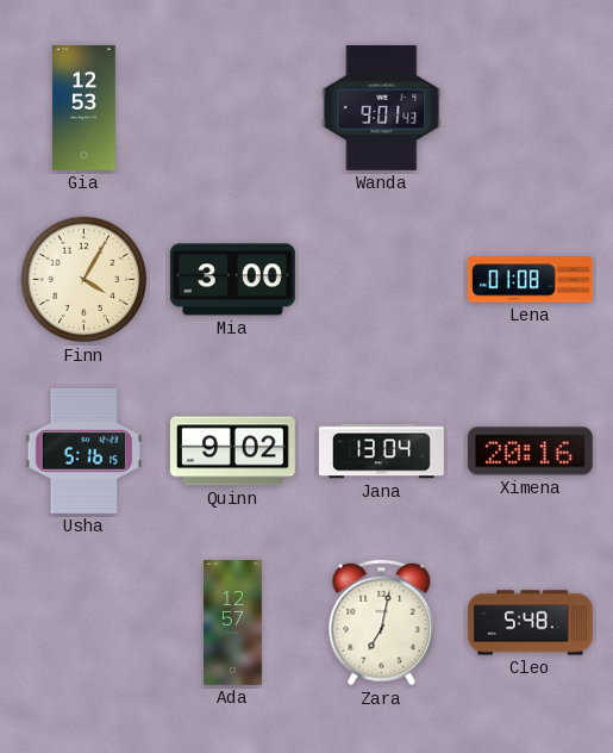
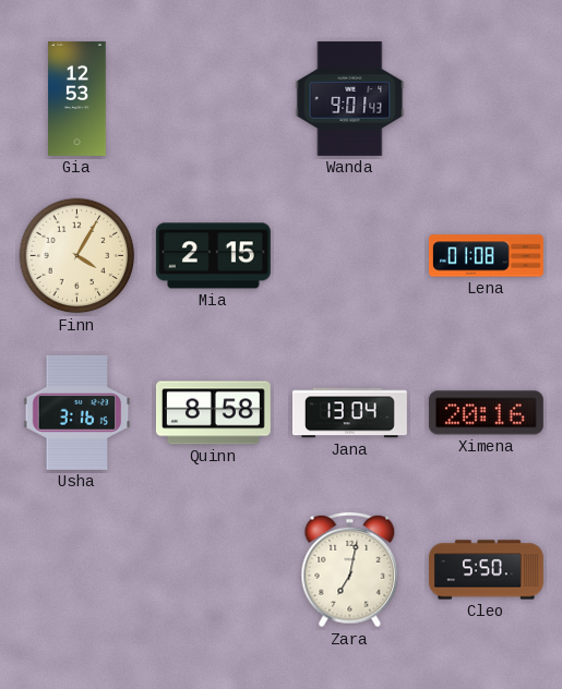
Mia: 3:00 -> 2:15
Usha: 5:16 -> 3:16
Quinn: 9:02 -> 8:58
Ada: 12:57 -> none
Cleo: 5:48 -> 5:50
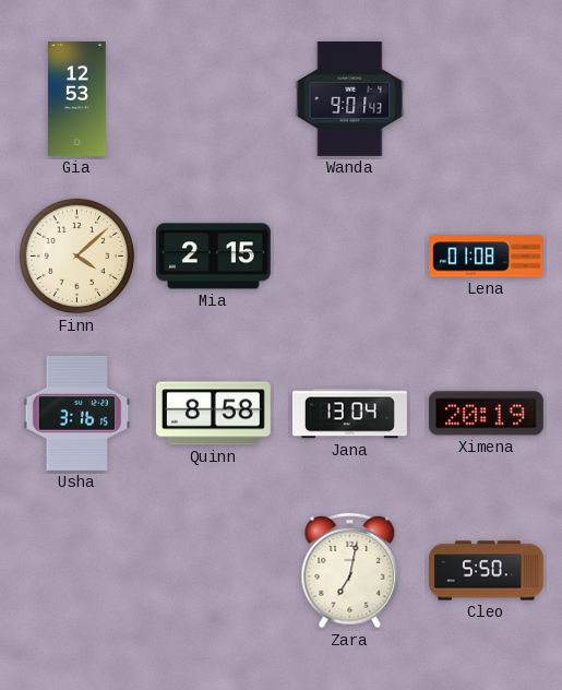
Finn: 4:05 -> 4:08
Ximena: 20:16 -> 20:19
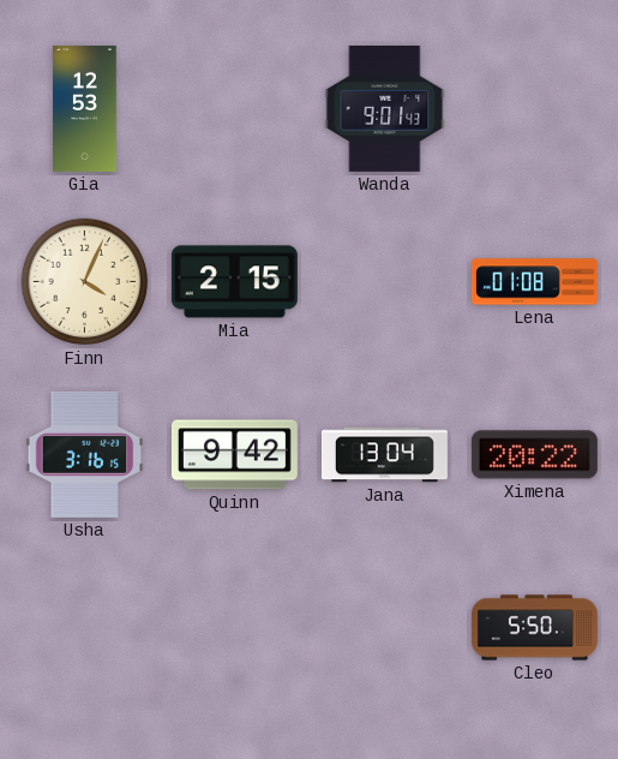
Finn: 4:08 -> 4:04
Quinn: 8:58 -> 9:42
Ximena: 20:19 -> 20:22
Zara: 7:02 -> none
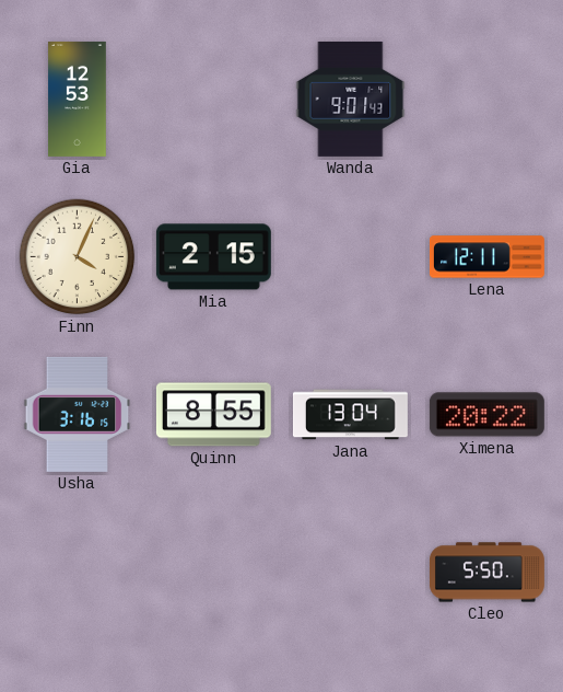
Lena: 01:08 -> 12:11
Quinn: 9:42 -> 8:55
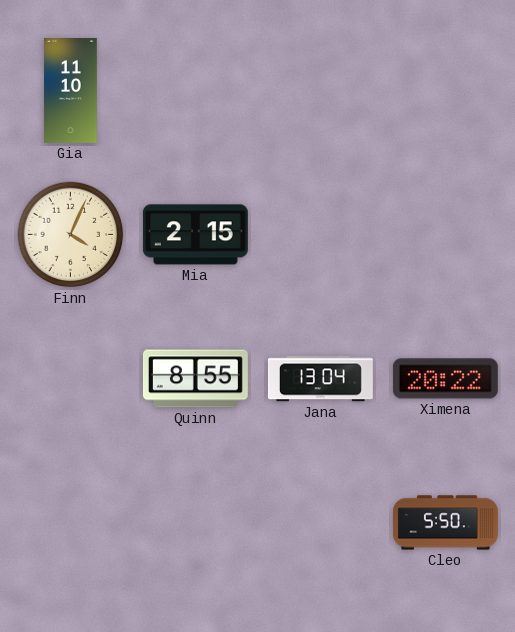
Gia: 12:53 -> 11:10
Wanda: 9:01 -> none
Lena: 12:11 -> none
Usha: 3:16 -> none
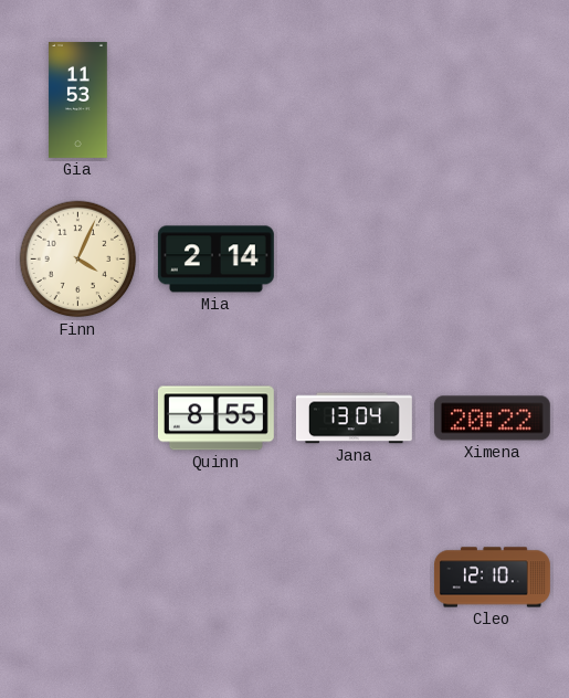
Gia: 11:10 -> 11:53
Mia: 2:15 -> 2:14
Cleo: 5:50 -> 12:10
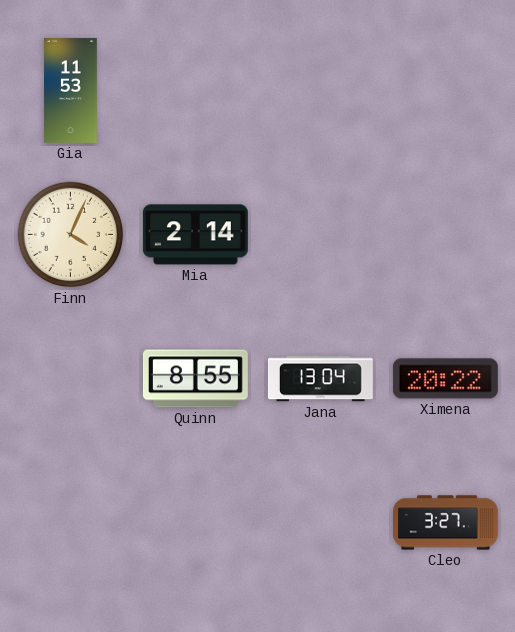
Cleo: 12:10 -> 3:27
